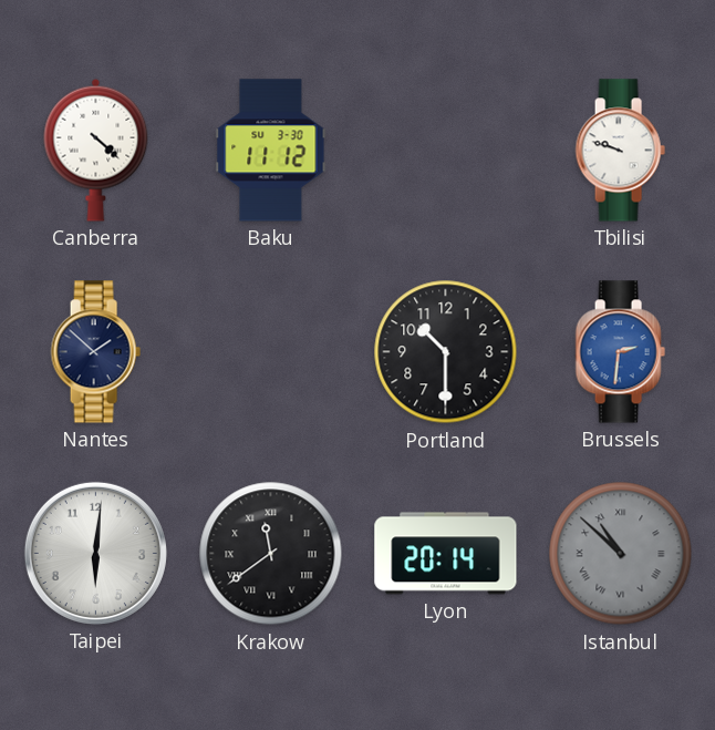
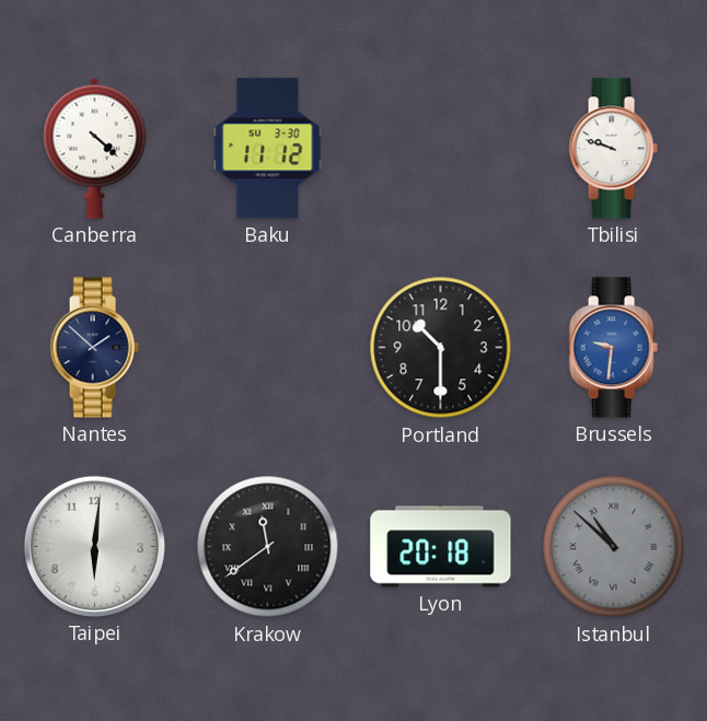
Brussels: 2:31 -> 9:31
Lyon: 20:14 -> 20:18
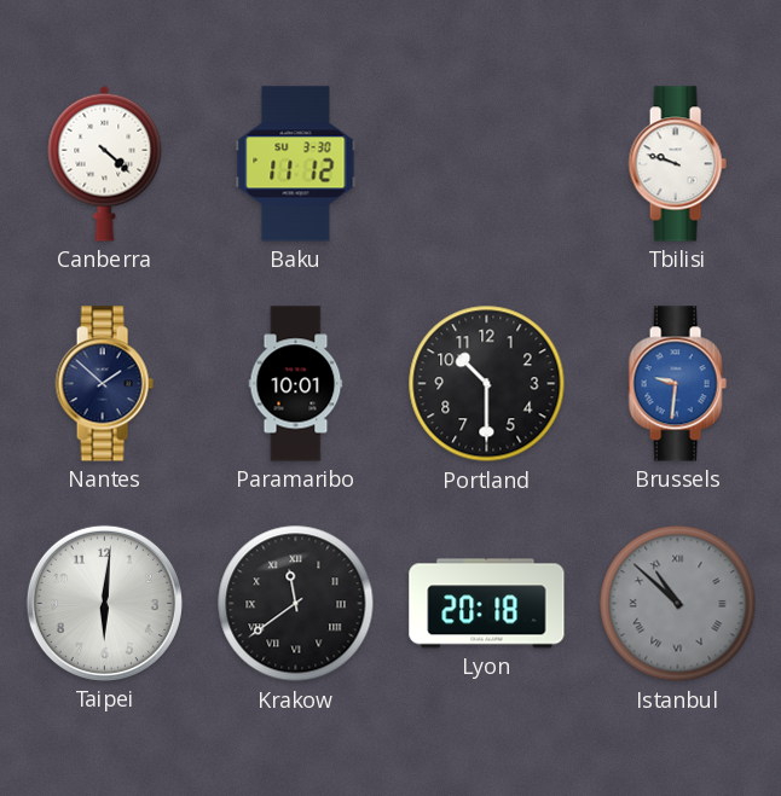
Paramaribo: none -> 10:01
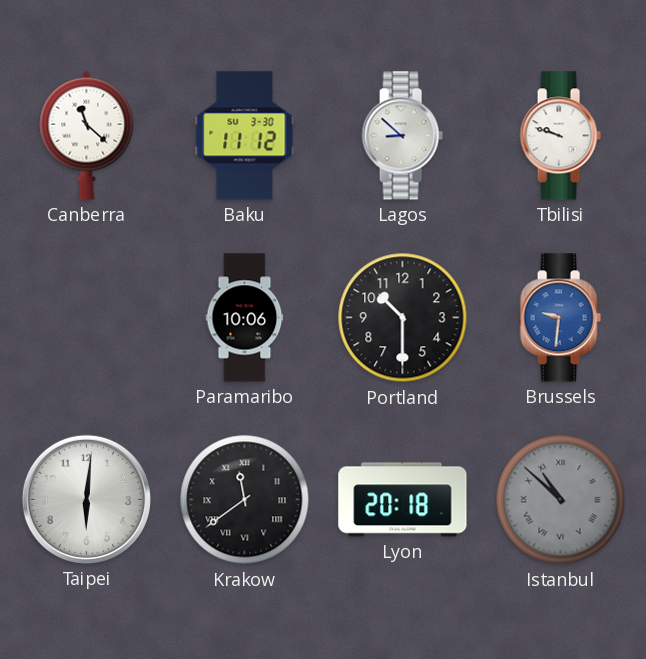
Canberra: 4:22 -> 11:22
Lagos: none -> 8:52
Nantes: 1:52 -> none
Paramaribo: 10:01 -> 10:06
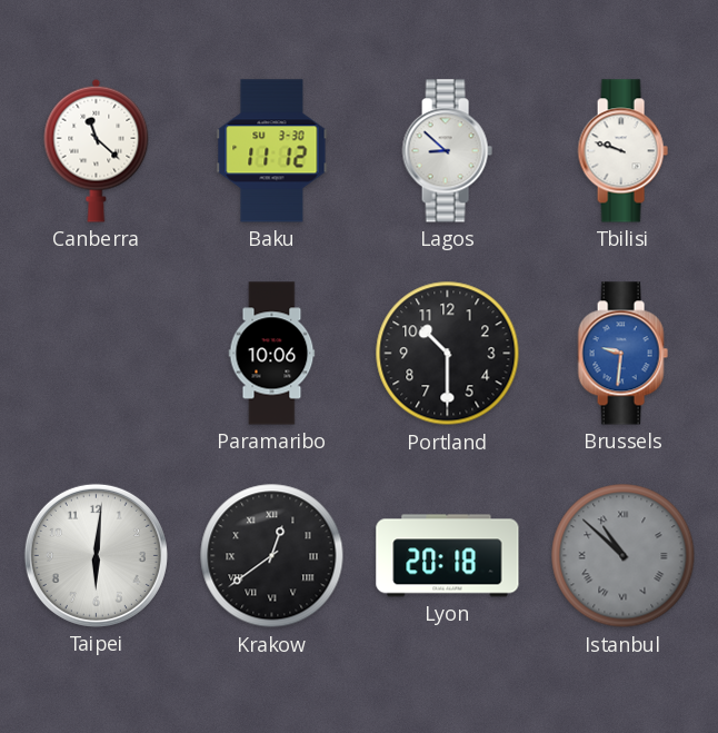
Krakow: 11:39 -> 12:39
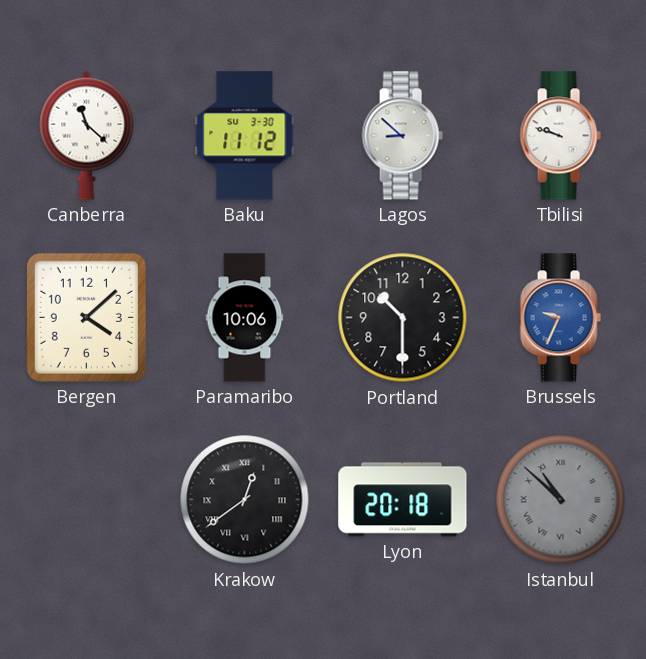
Bergen: none -> 4:08
Brussels: 9:31 -> 9:34
Taipei: 6:01 -> none
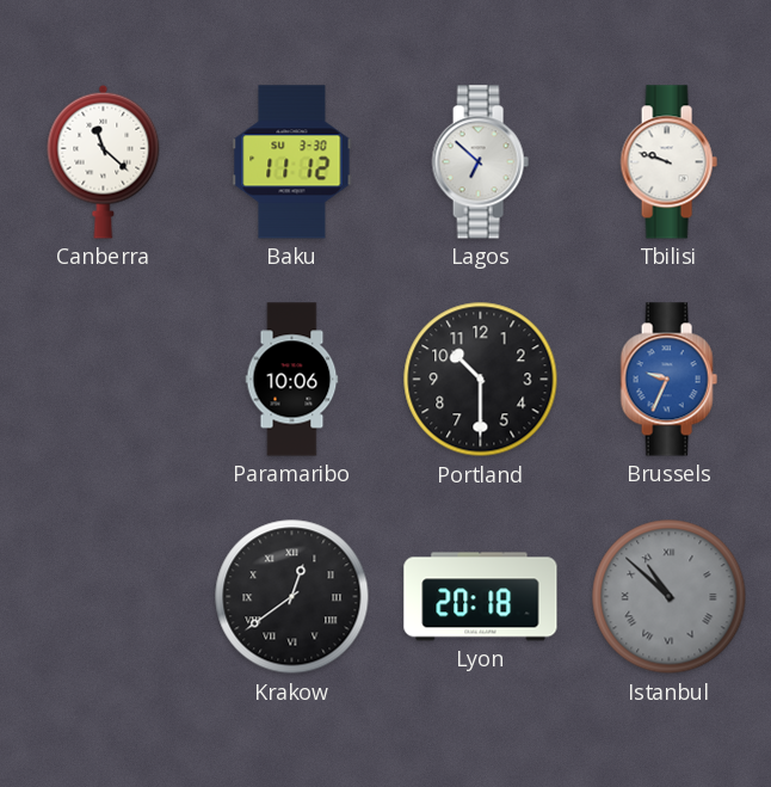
Lagos: 8:52 -> 6:52
Bergen: 4:08 -> none
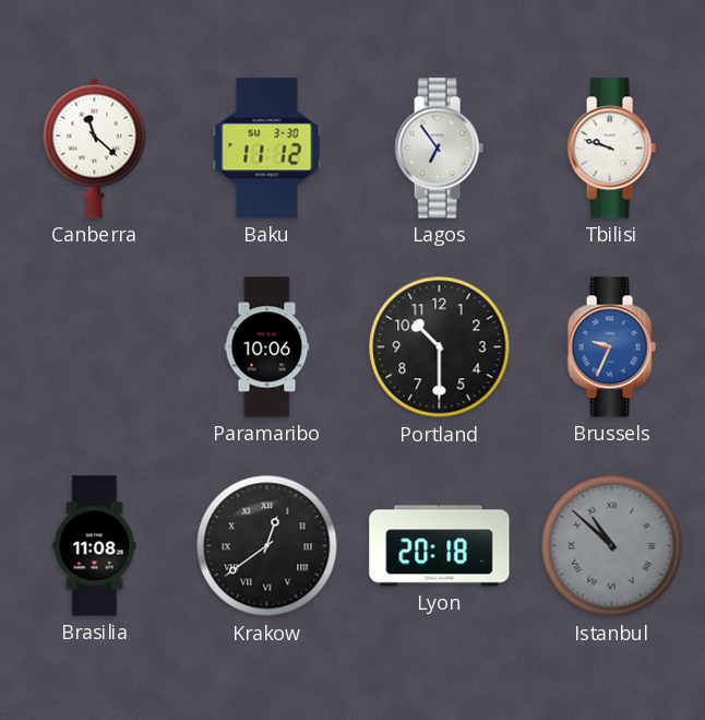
Lagos: 6:52 -> 6:54
Brasilia: none -> 11:08
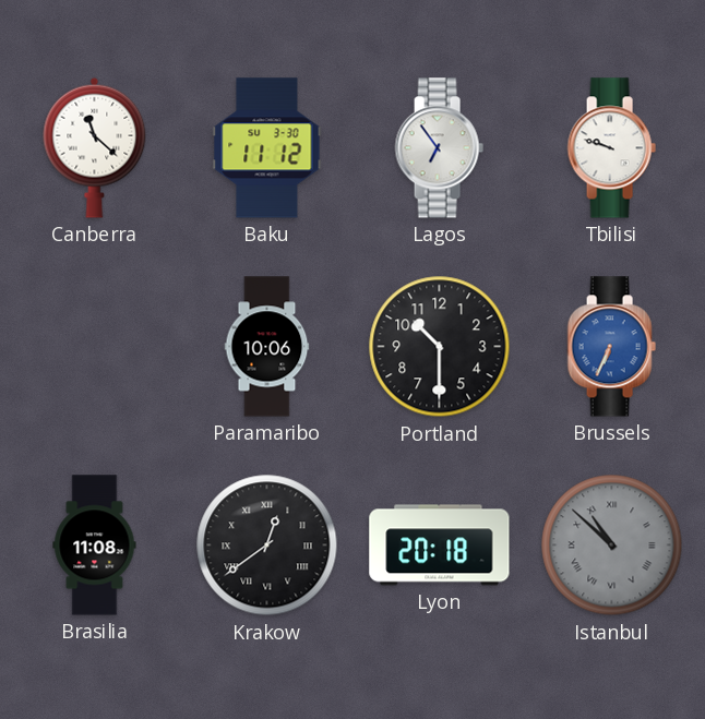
Brussels: 9:34 -> 6:34
